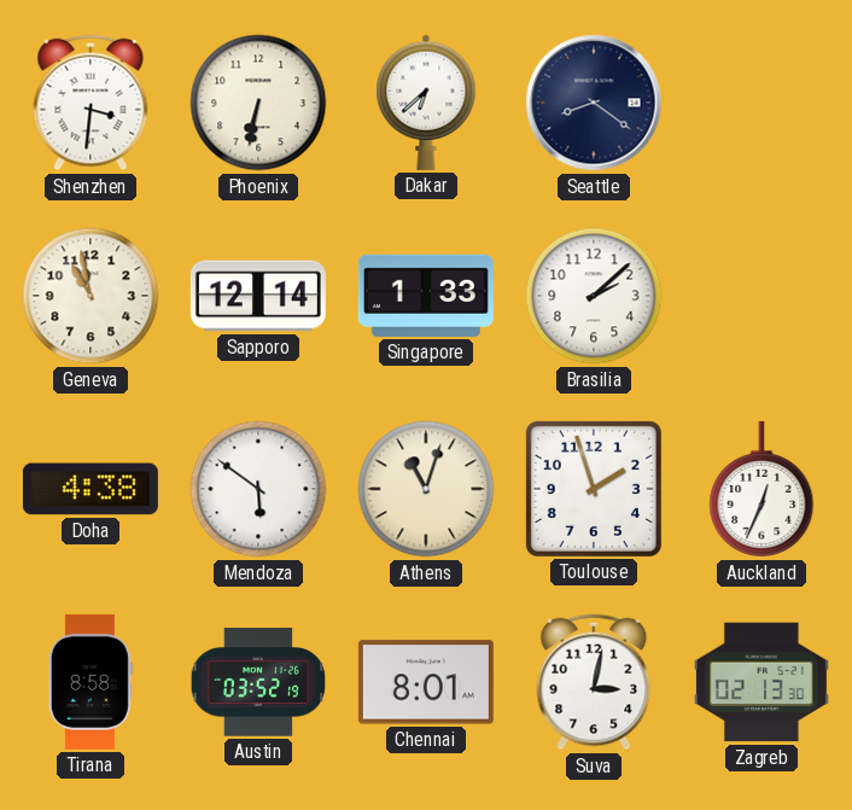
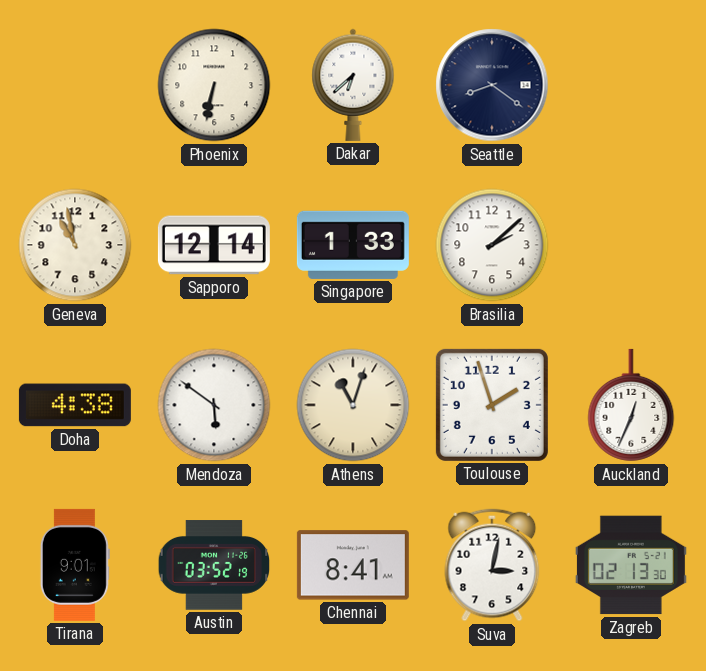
Shenzhen: 3:31 -> none
Tirana: 8:58 -> 9:01
Chennai: 8:01 -> 8:41
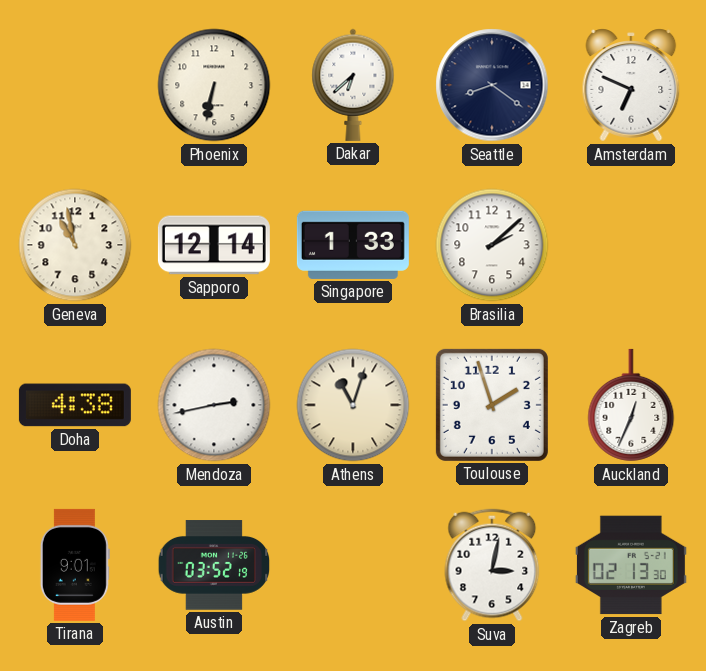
Amsterdam: none -> 6:49
Mendoza: 5:51 -> 2:43
Chennai: 8:41 -> none
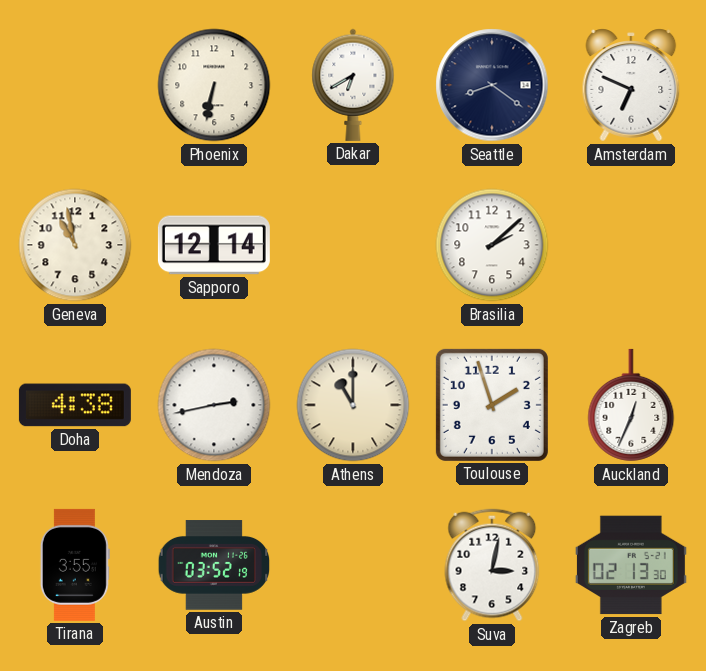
Dakar: 6:38 -> 6:40
Singapore: 1:33 -> none
Athens: 11:03 -> 11:00
Tirana: 9:01 -> 3:55
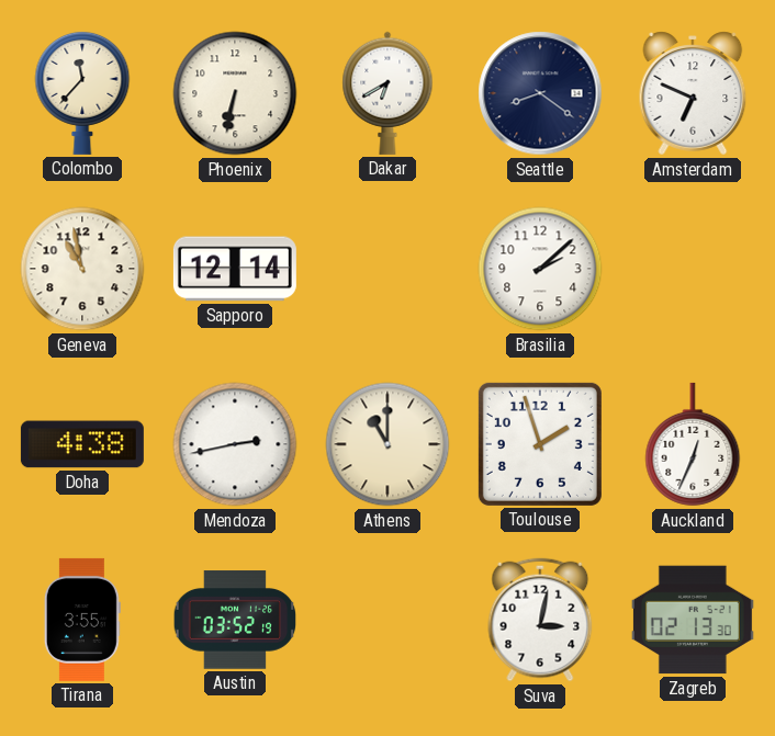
Colombo: none -> 11:37
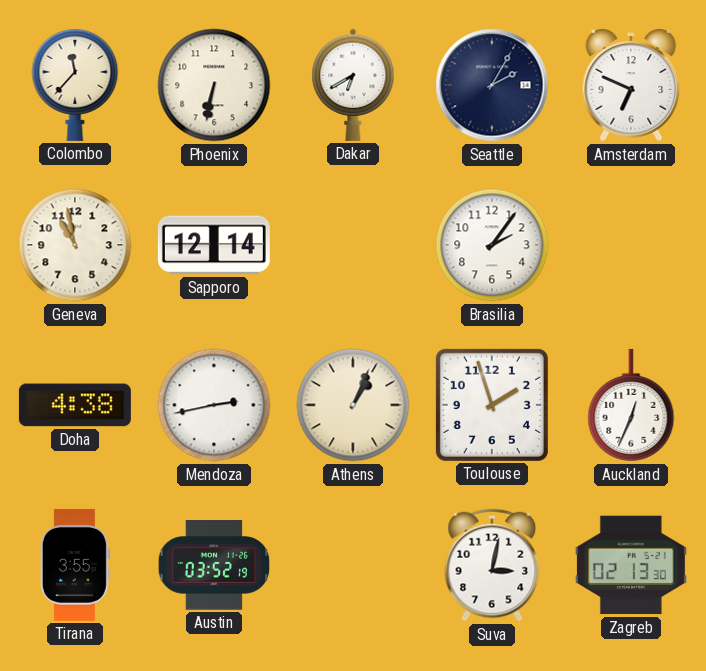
Seattle: 8:21 -> 2:05
Brasilia: 2:08 -> 2:06
Athens: 11:00 -> 1:04
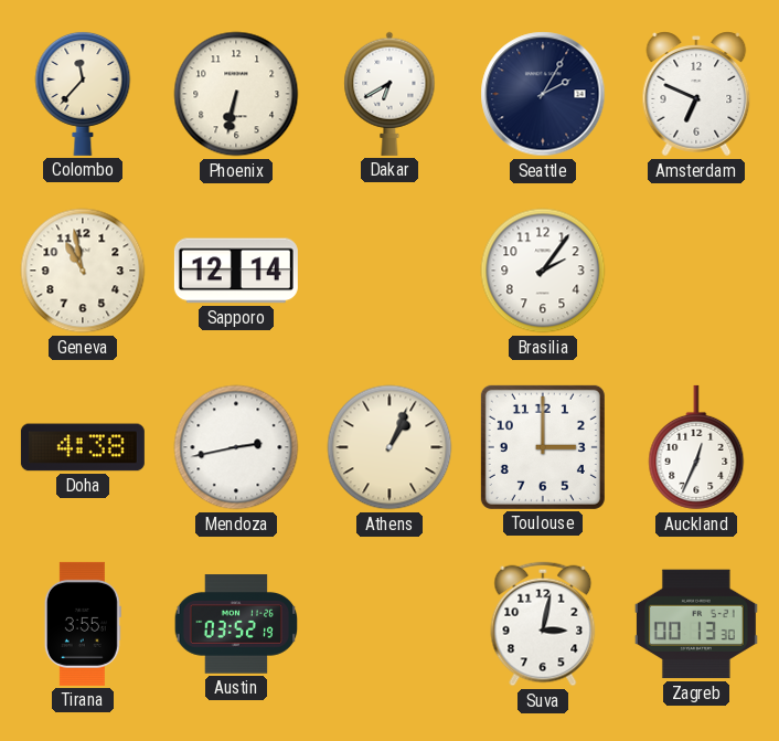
Toulouse: 1:57 -> 3:00
Zagreb: 02:13 -> 00:13
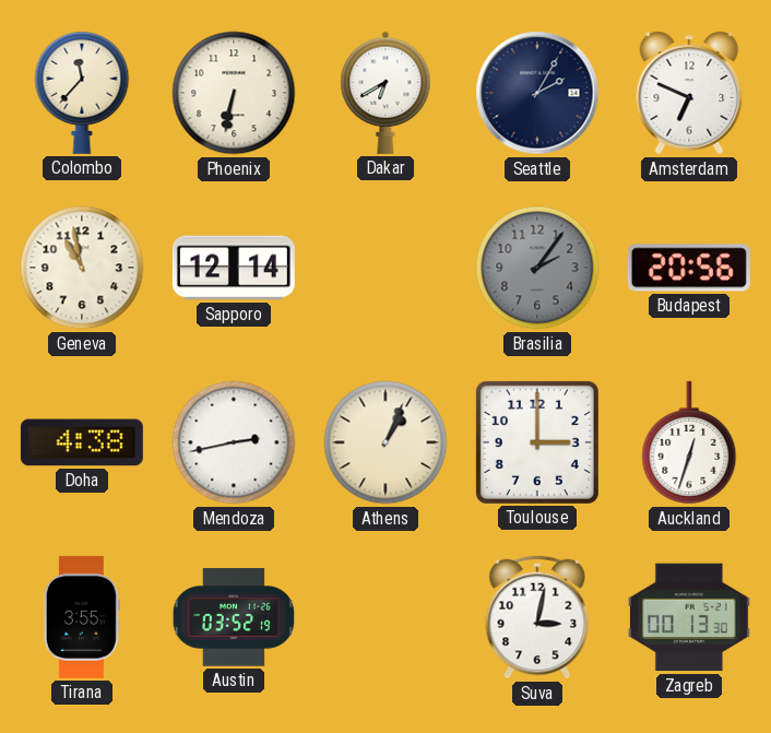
Brasilia dial: white -> grey
Budapest: none -> 20:56
Auckland: 12:34 -> 12:33
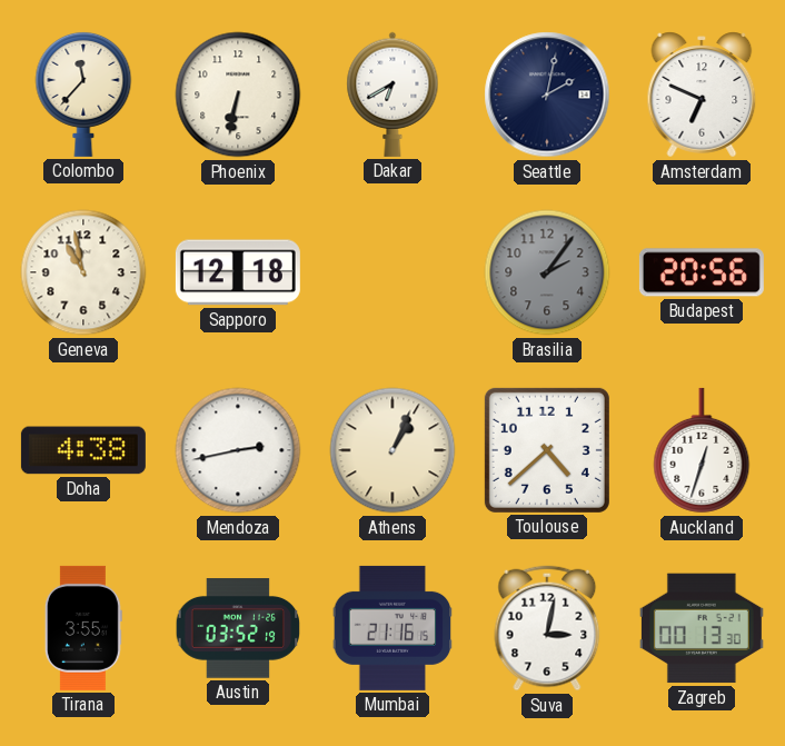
Seattle: 2:05 -> 2:02
Sapporo: 12:14 -> 12:18
Toulouse: 3:00 -> 4:38
Mumbai: none -> 21:16
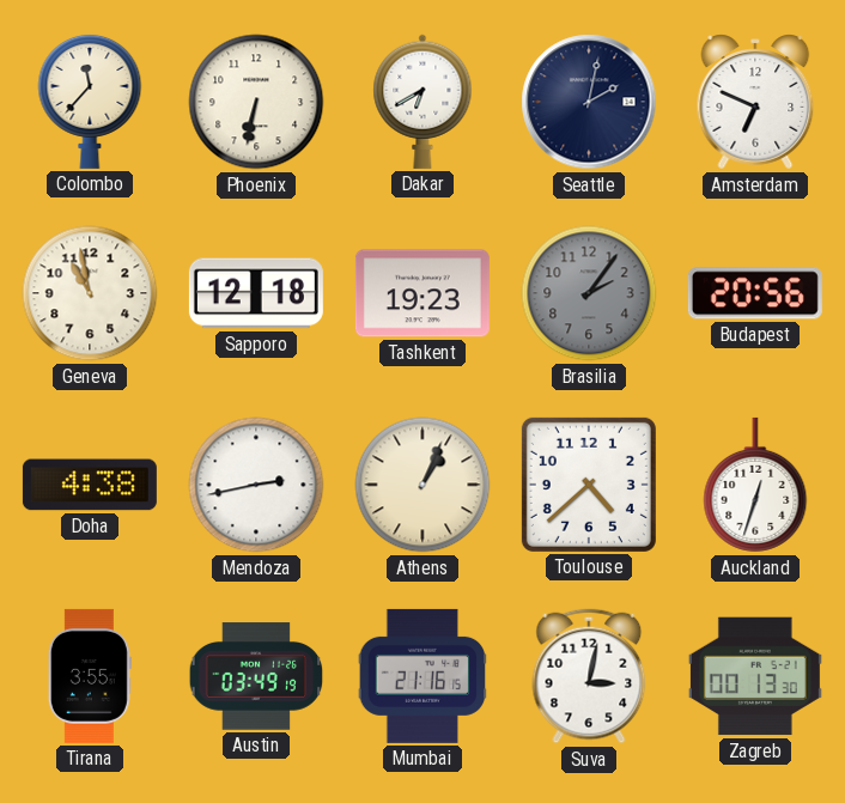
Tashkent: none -> 19:23
Austin: 03:52 -> 03:49
